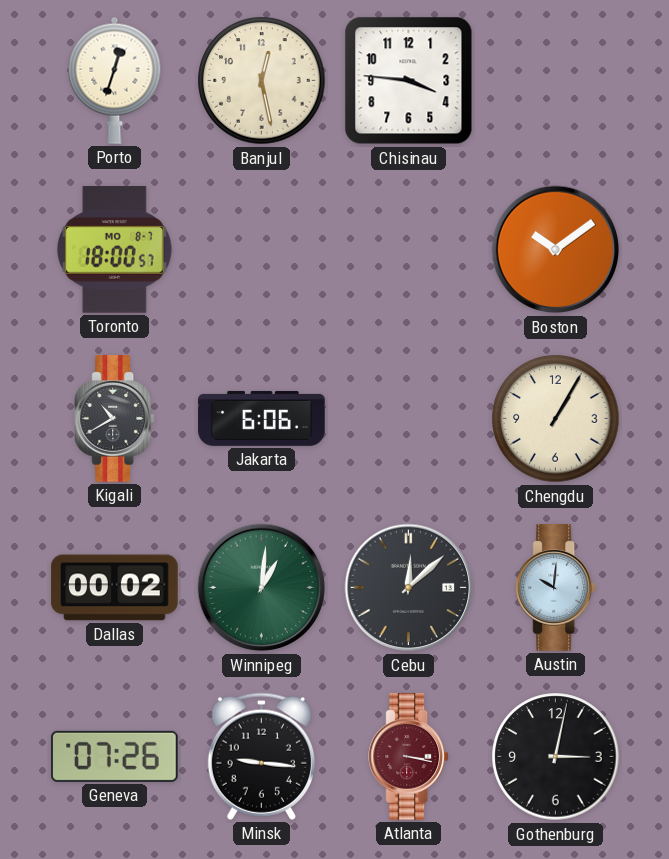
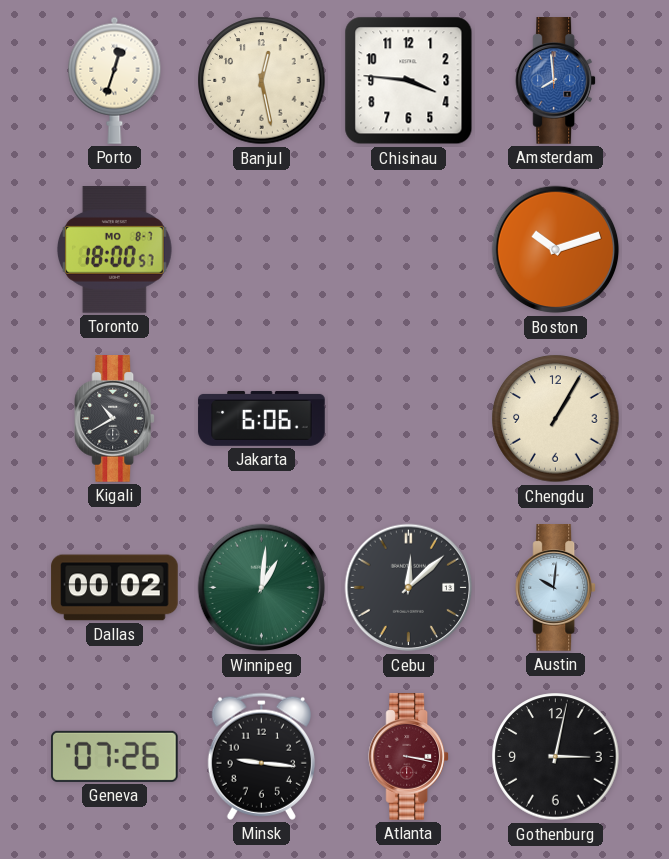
Amsterdam: none -> 7:59
Boston: 10:09 -> 10:12
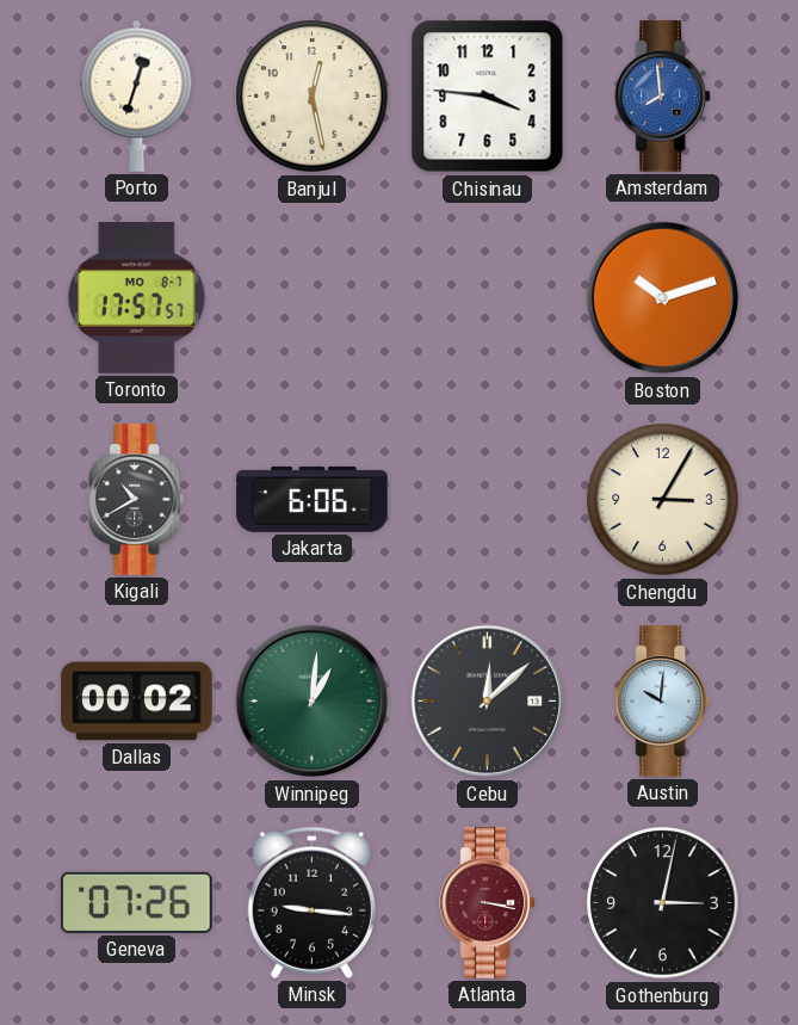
Toronto: 18:00 -> 17:57
Chengdu: 1:05 -> 3:05
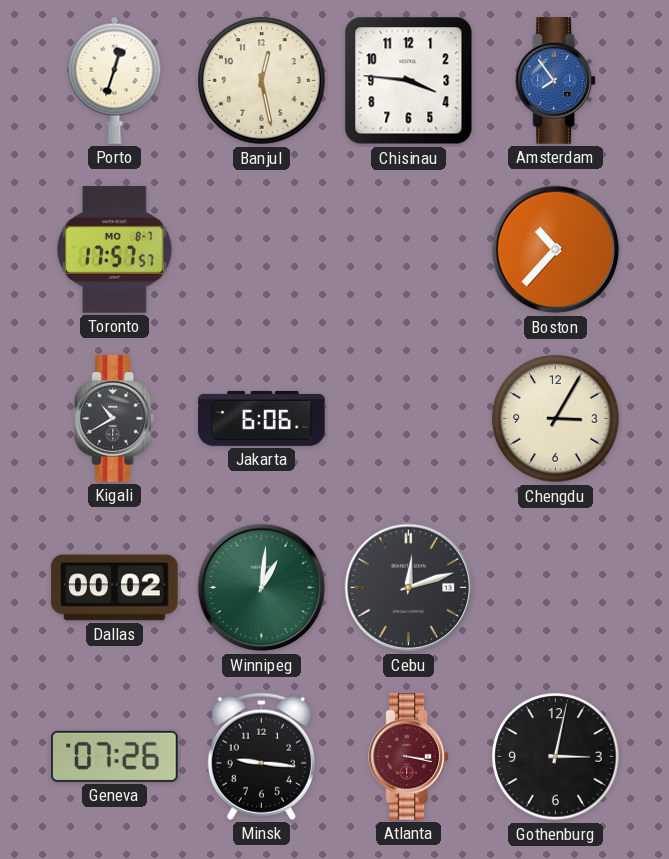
Amsterdam: 7:59 -> 7:54
Boston: 10:12 -> 10:37
Cebu: 12:08 -> 12:12
Austin: 10:01 -> none
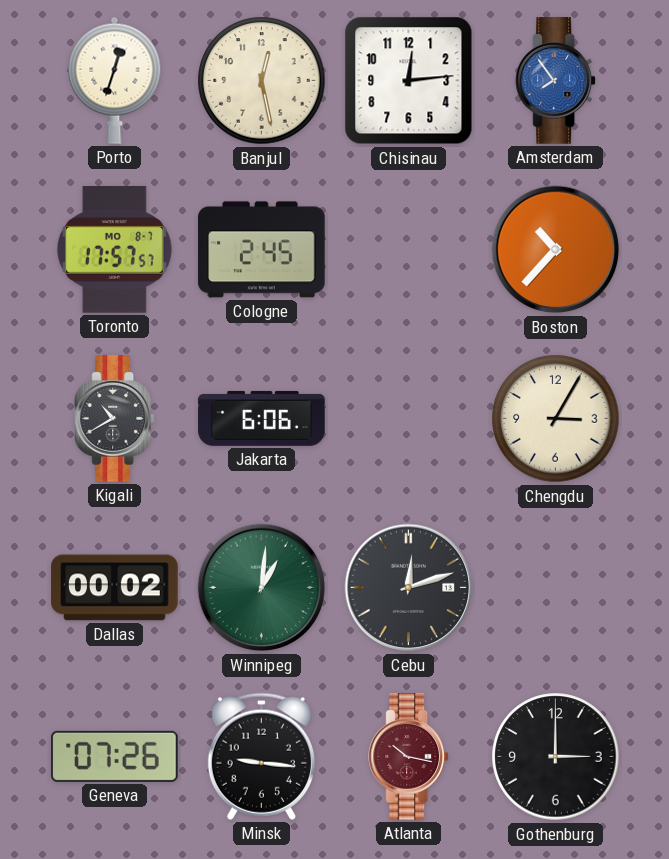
Chisinau: 3:46 -> 12:14
Cologne: none -> 2:45
Atlanta: 3:17 -> 10:17
Gothenburg: 3:02 -> 3:00
